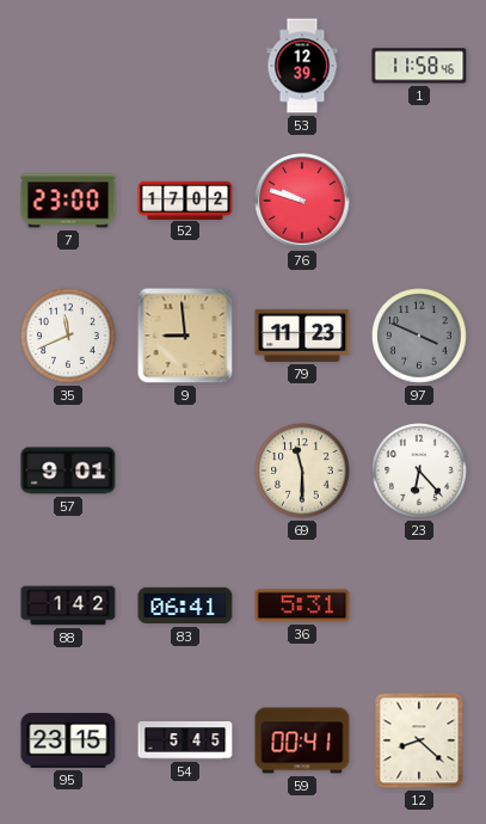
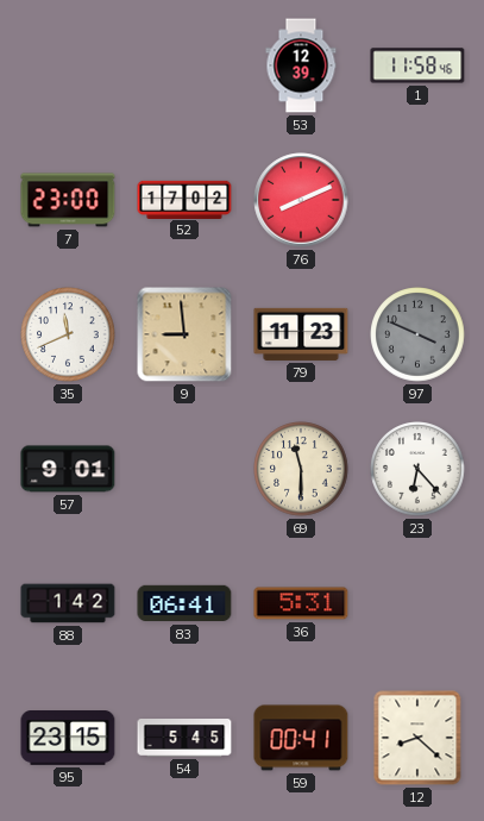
76: 9:48 -> 8:11
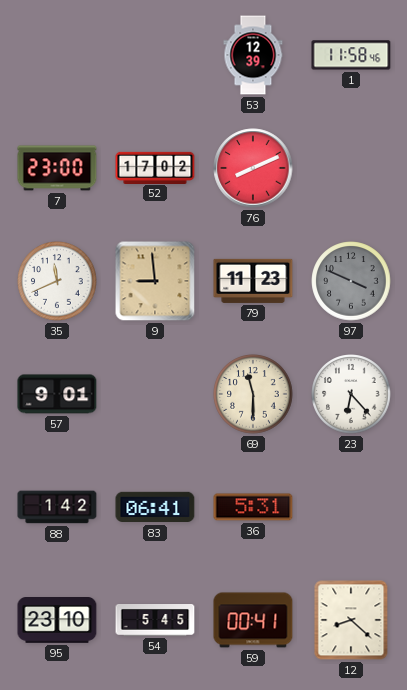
95: 23:15 -> 23:10
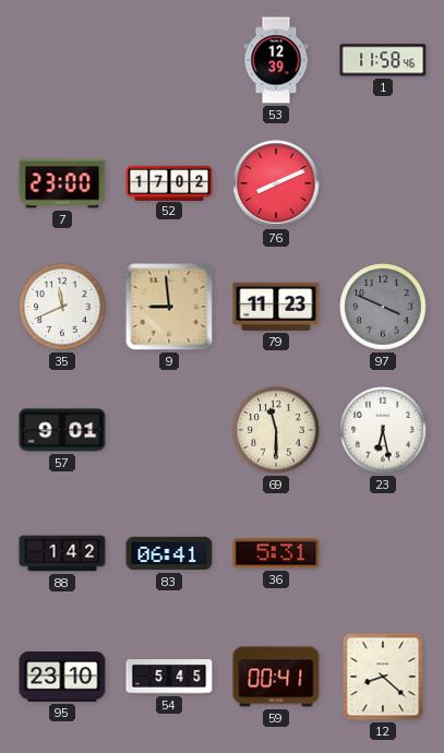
23: 6:23 -> 6:28
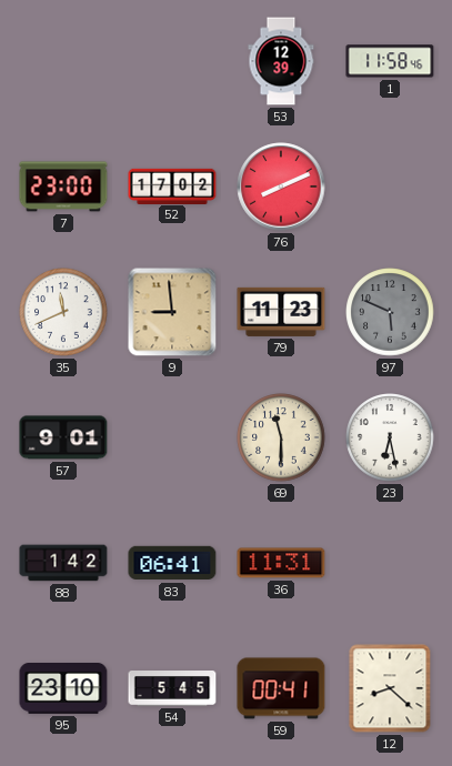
97: 3:49 -> 5:49
36: 5:31 -> 11:31
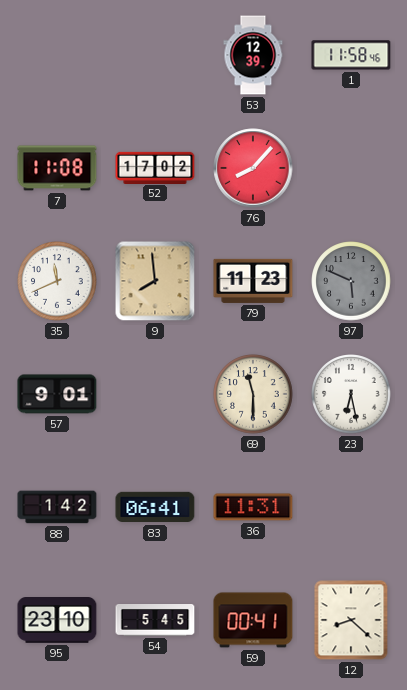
7: 23:00 -> 11:08
76: 8:11 -> 8:07
9: 8:59 -> 7:59
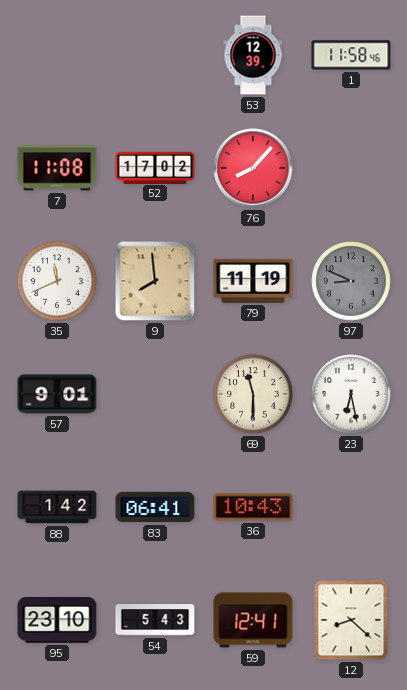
79: 11:23 -> 11:19
97: 5:49 -> 8:49
36: 11:31 -> 10:43
54: 5:45 -> 5:43
59: 00:41 -> 12:41
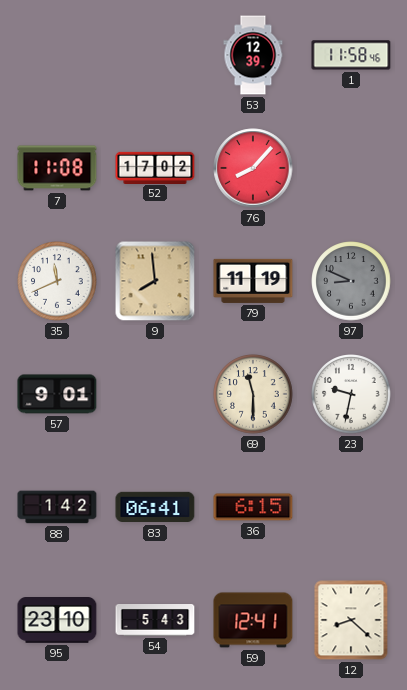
23: 6:28 -> 9:32
36: 10:43 -> 6:15
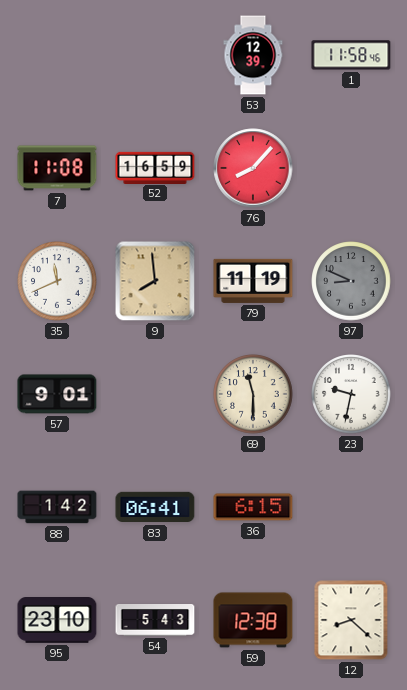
52: 17:02 -> 16:59
59: 12:41 -> 12:38
